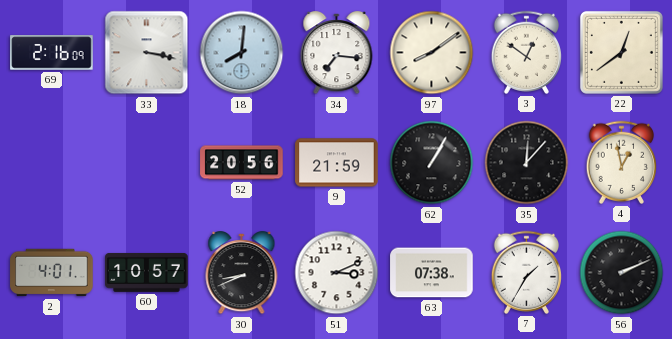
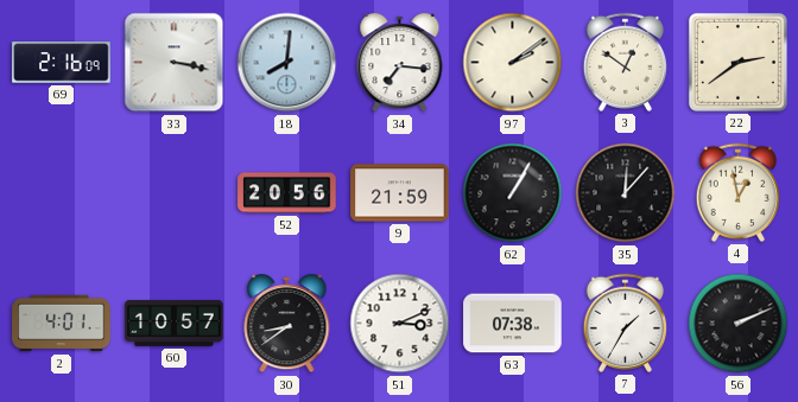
97: 8:09 -> 2:09
22: 12:39 -> 2:39
30: 8:41 -> 8:39
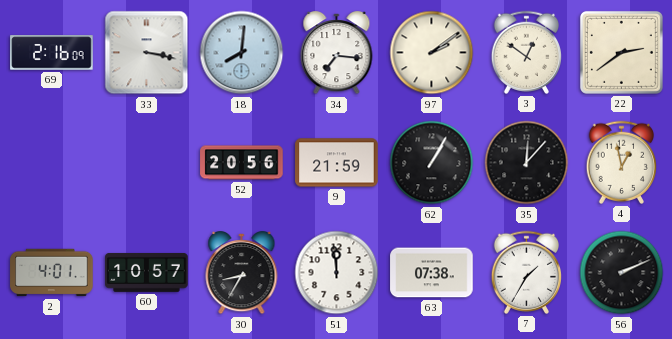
30: 8:39 -> 8:35
51: 3:11 -> 11:59
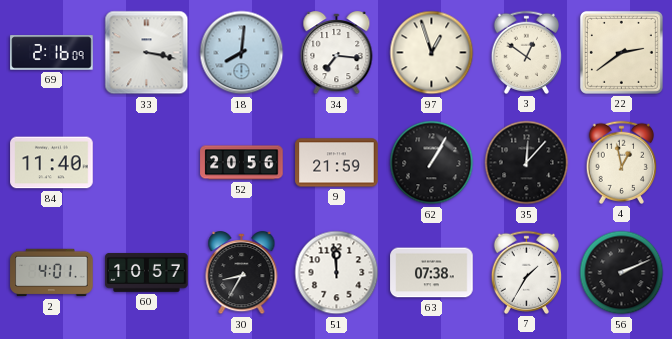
97: 2:09 -> 12:57
84: none -> 11:40
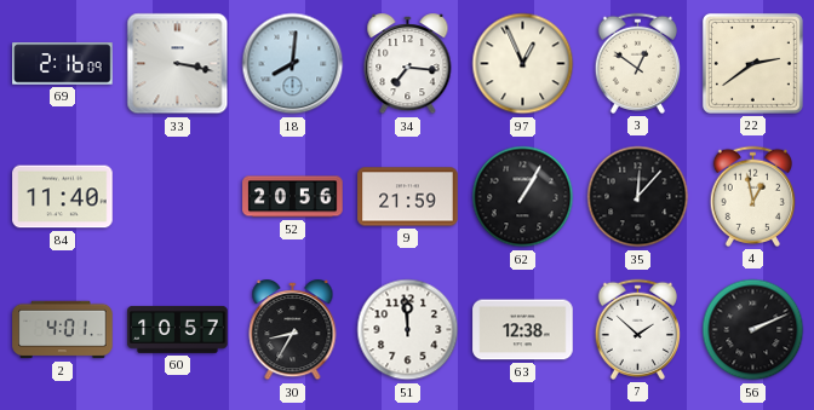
97: 12:57 -> 12:56
63: 07:38 -> 12:38
7: 1:35 -> 1:52
